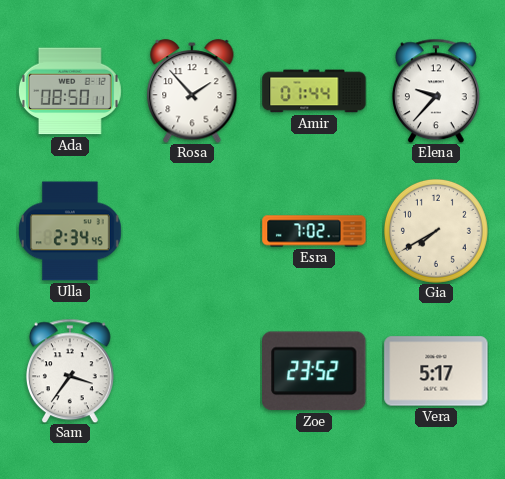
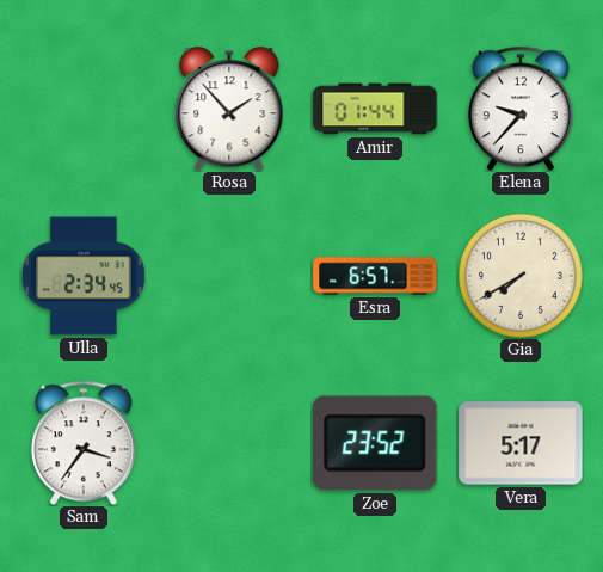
Ada: 08:50 -> none
Esra: 7:02 -> 6:57
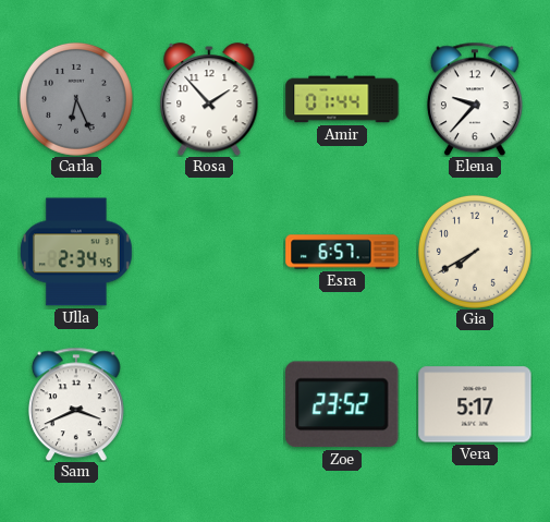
Carla: none -> 6:26
Sam: 3:36 -> 3:41
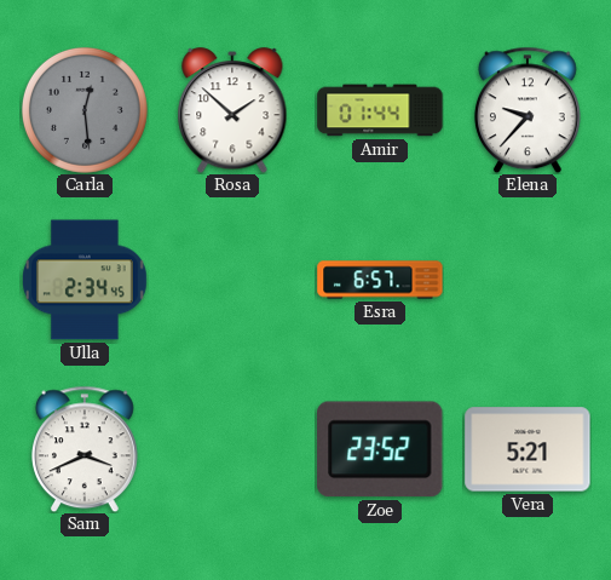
Carla: 6:26 -> 12:29
Rosa: 1:53 -> 1:52
Gia: 7:40 -> none
Vera: 5:17 -> 5:21
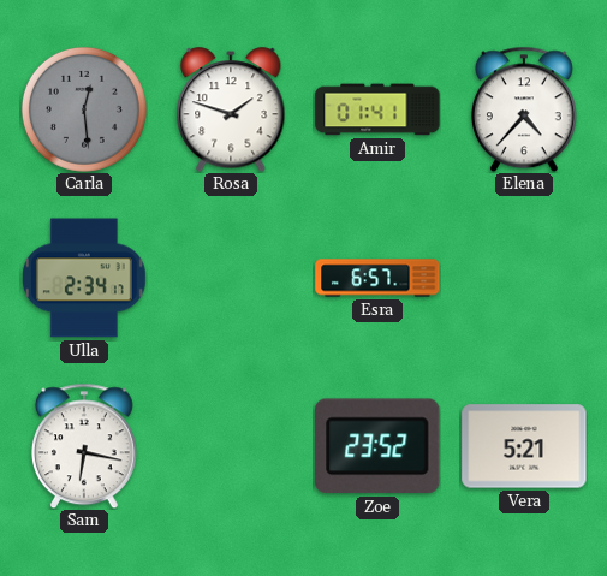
Rosa: 1:52 -> 1:48
Amir: 01:44 -> 01:41
Elena: 9:37 -> 4:37
Ulla: 2:34:45 -> 2:34:17
Sam: 3:41 -> 6:17
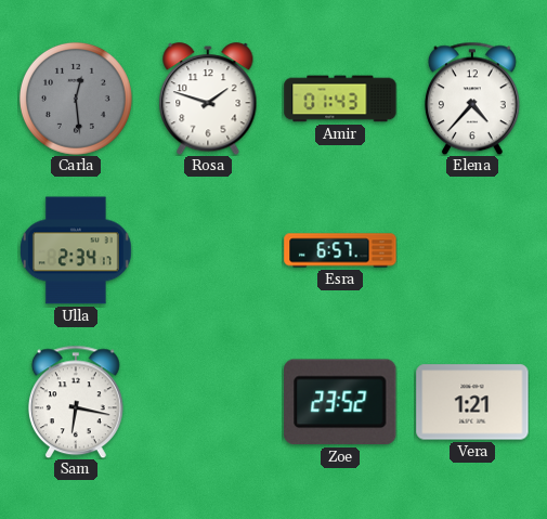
Amir: 01:41 -> 01:43
Vera: 5:21 -> 1:21
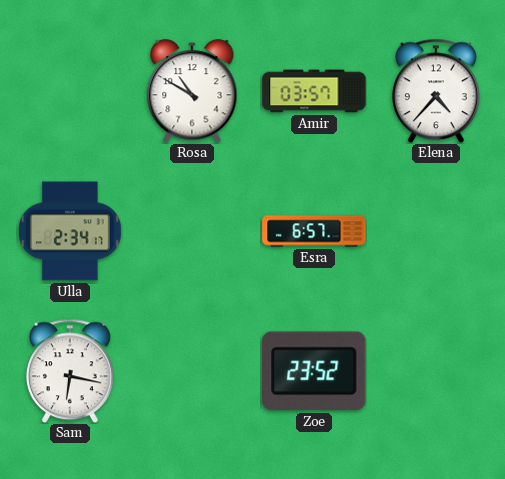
Carla: 12:29 -> none
Rosa: 1:48 -> 10:50
Amir: 01:43 -> 03:57
Vera: 1:21 -> none
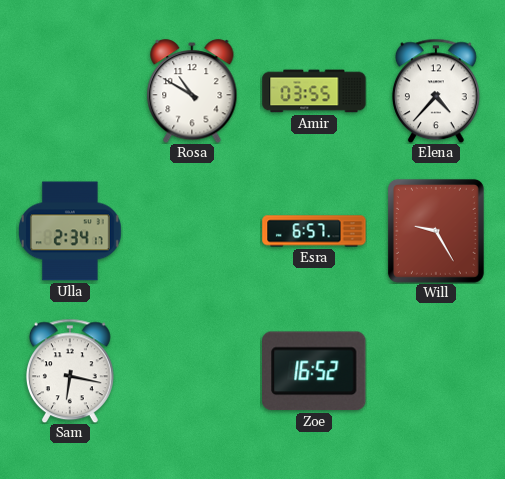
Amir: 03:57 -> 03:55
Will: none -> 9:25
Zoe: 23:52 -> 16:52
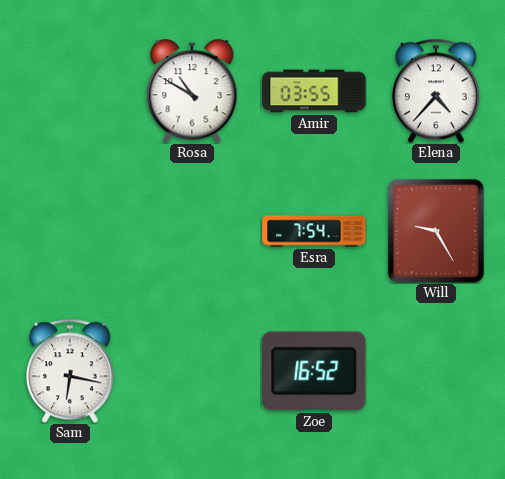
Ulla: 2:34 -> none
Esra: 6:57 -> 7:54
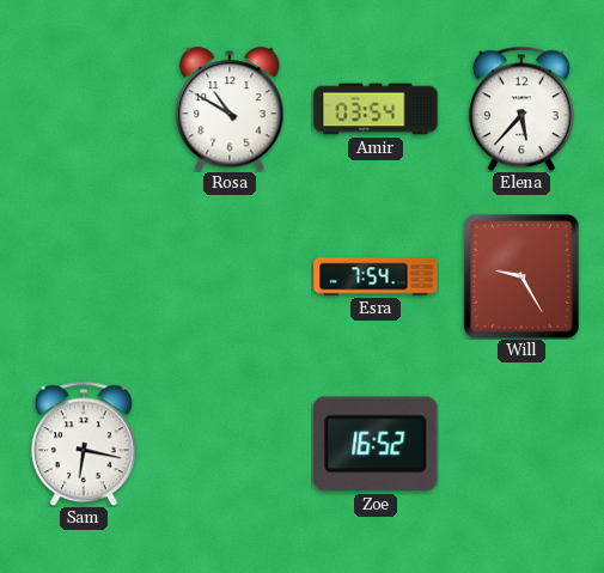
Amir: 03:55 -> 03:54
Elena: 4:37 -> 5:37
